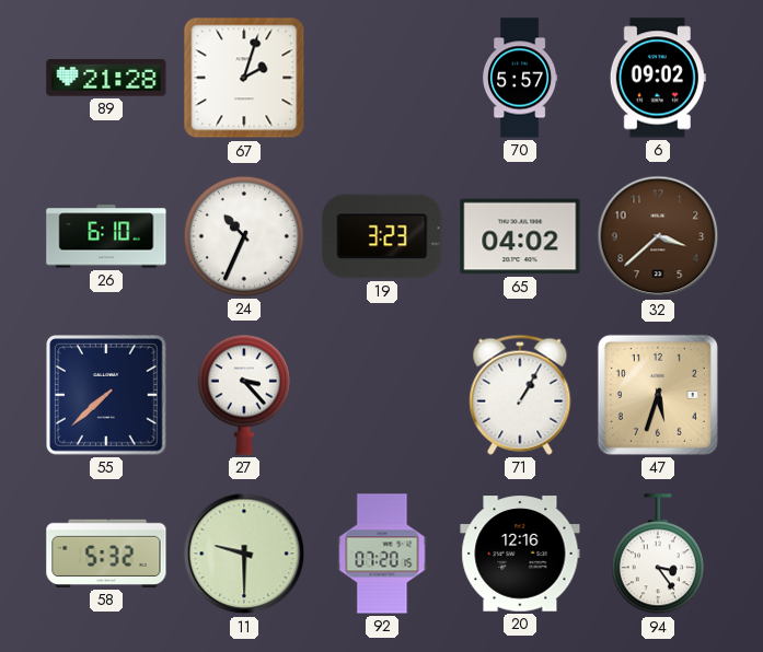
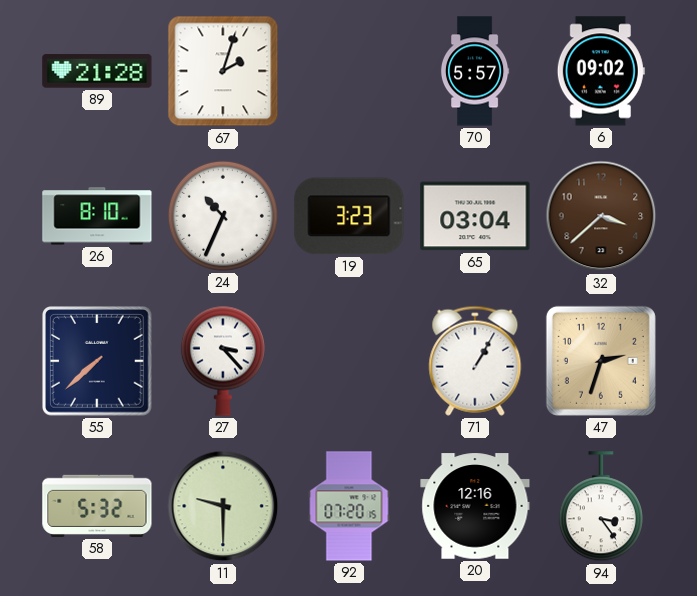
26: 6:10 -> 8:10
65: 04:02 -> 03:04
47: 5:33 -> 2:33
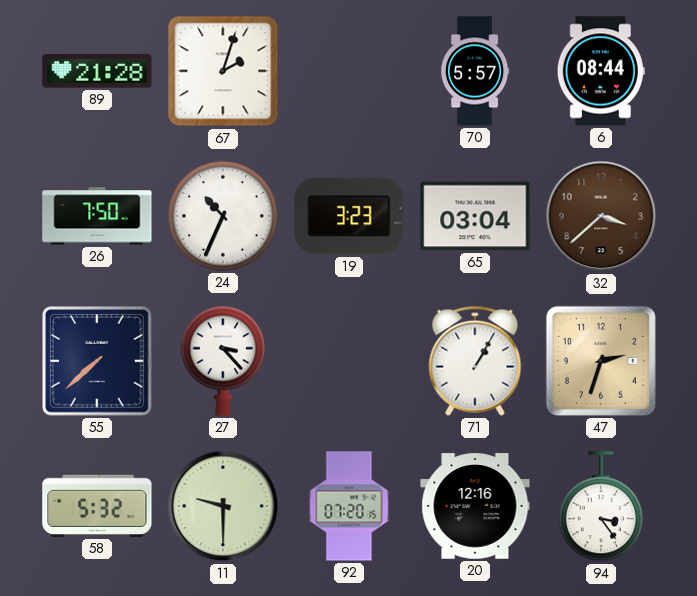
6: 09:02 -> 08:44
26: 8:10 -> 7:50
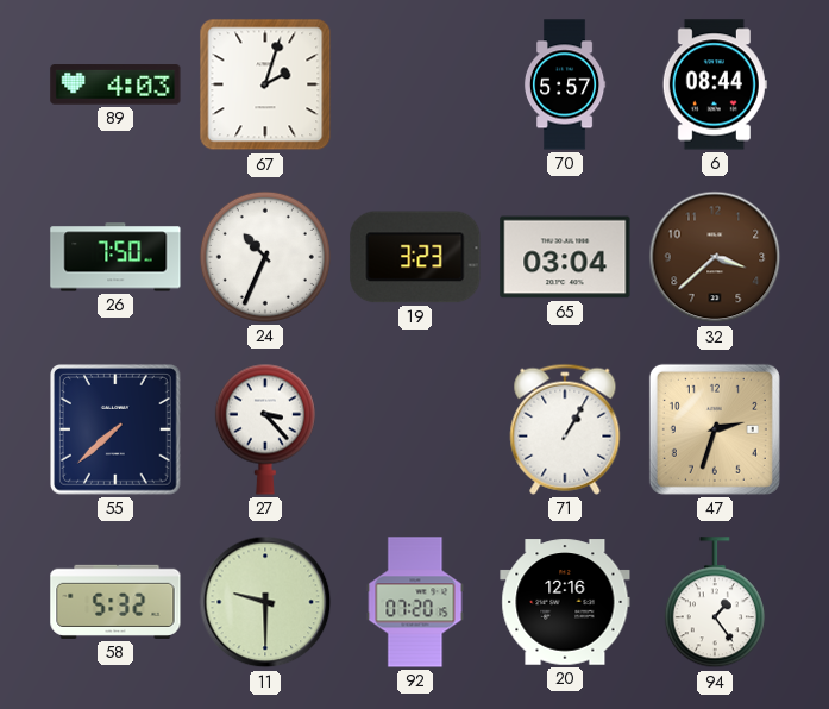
89: 21:28 -> 4:03
94: 3:24 -> 1:24
